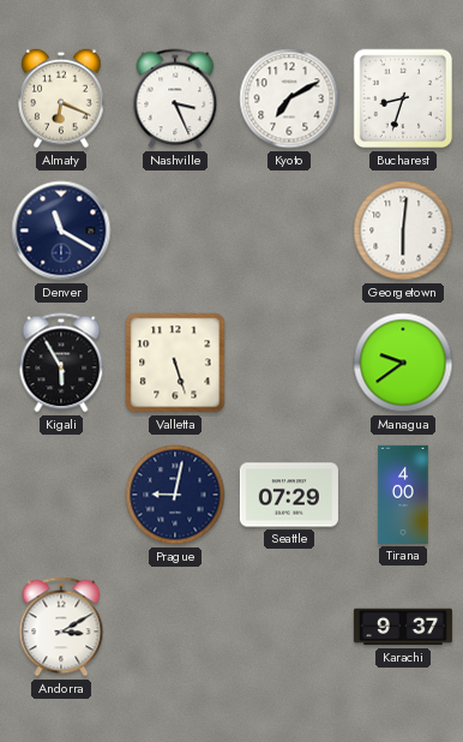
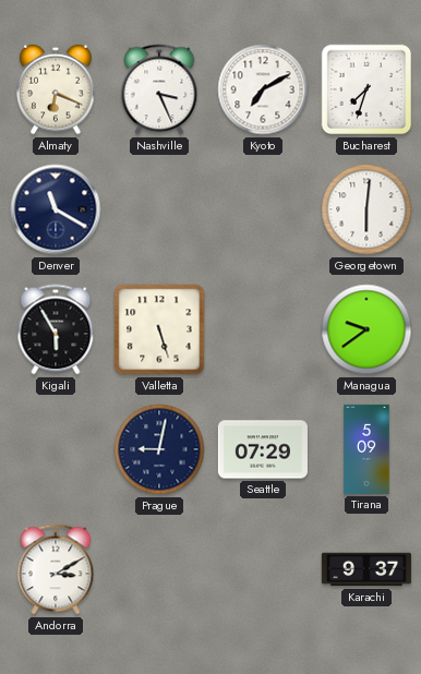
Bucharest: 8:33 -> 7:33
Tirana: 4:00 -> 5:09
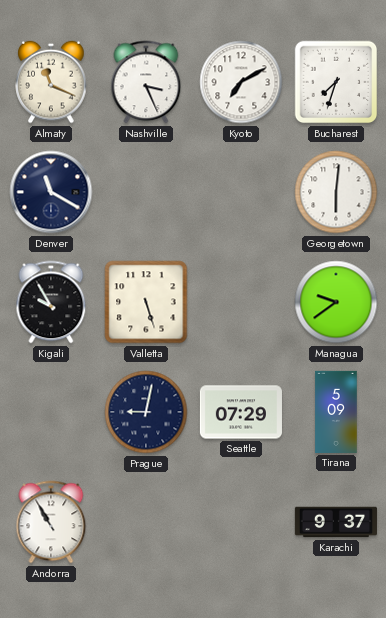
Almaty: 6:19 -> 11:19
Kigali: 5:55 -> 9:55
Andorra: 3:10 -> 10:55
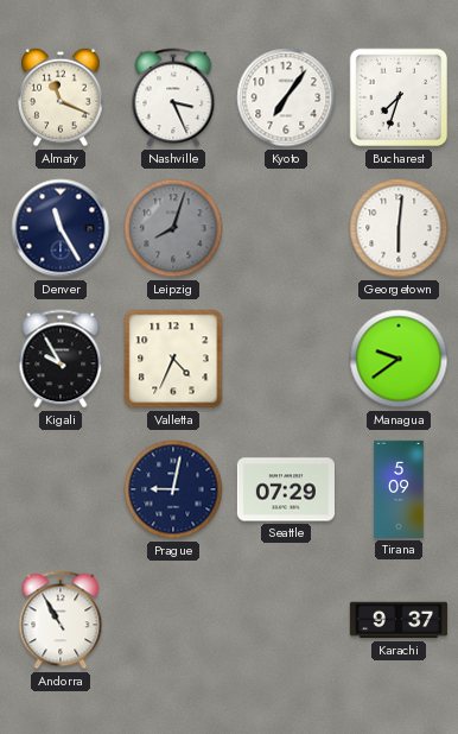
Kyoto: 7:10 -> 7:06
Denver: 11:20 -> 11:25
Leipzig: none -> 8:03
Valletta: 5:27 -> 4:34
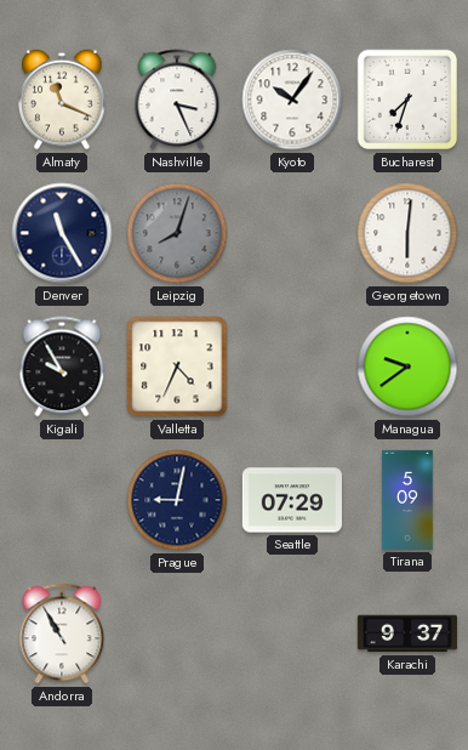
Kyoto: 7:06 -> 10:06
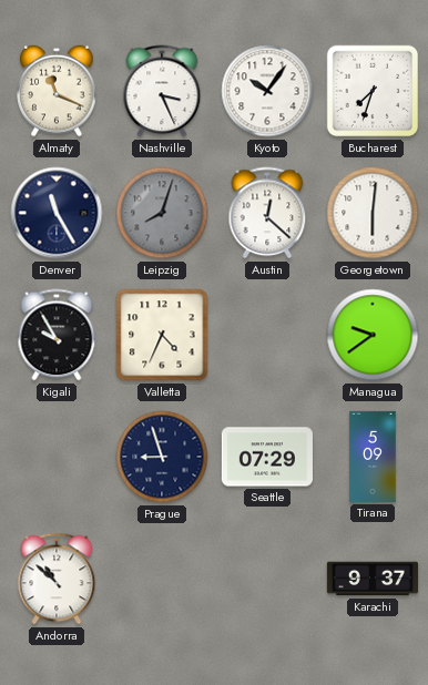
Austin: none -> 12:22
Prague: 9:02 -> 8:57
Andorra: 10:55 -> 10:52
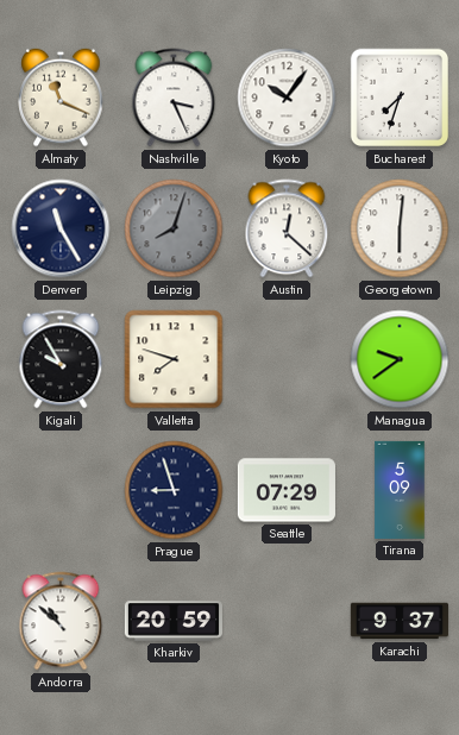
Valletta: 4:34 -> 7:48
Kharkiv: none -> 20:59
